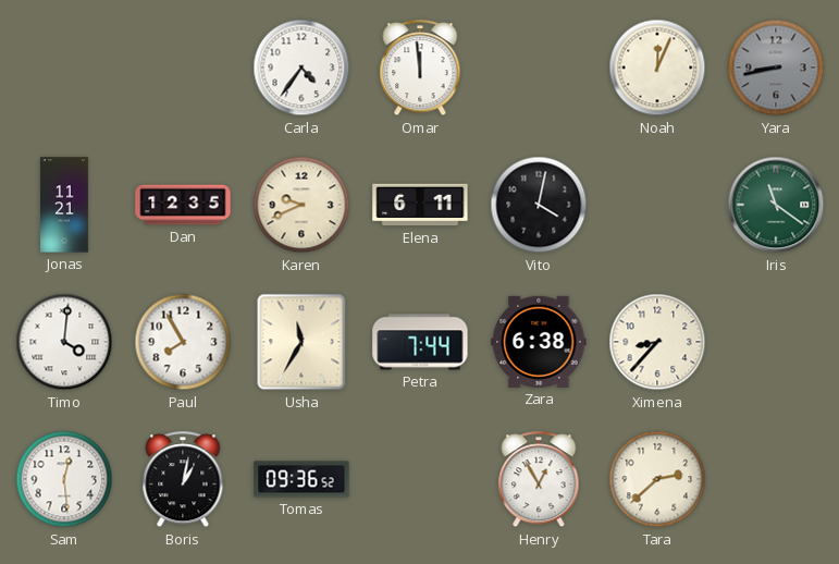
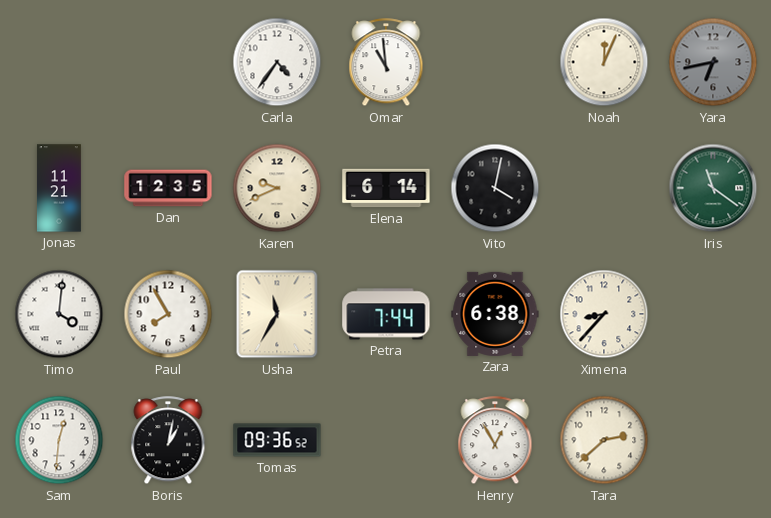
Omar: 11:59 -> 10:59
Yara: 8:43 -> 6:43
Elena: 6:11 -> 6:14
Sam: 12:29 -> 12:31
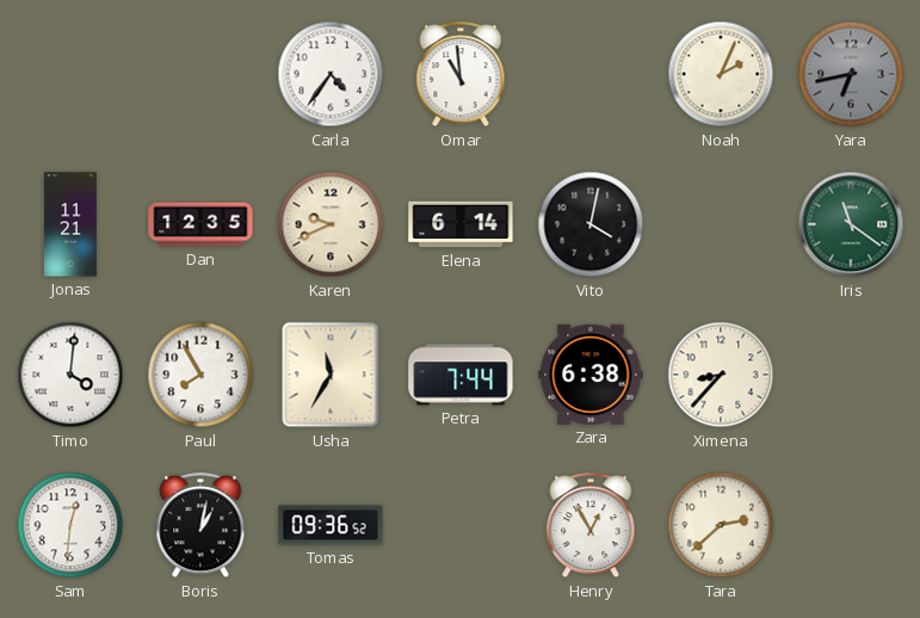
Noah: 12:04 -> 2:04
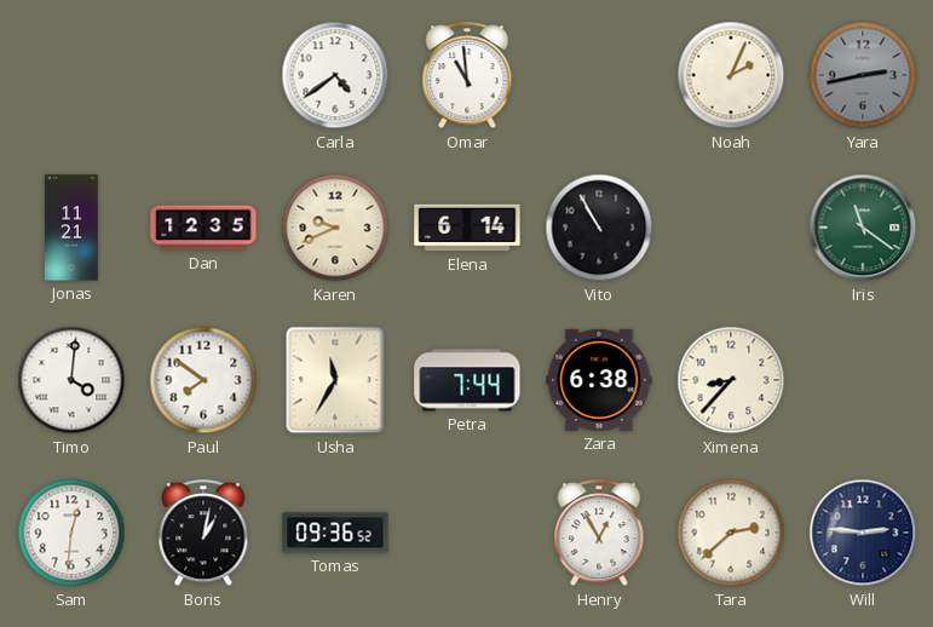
Carla: 4:36 -> 4:39
Yara: 6:43 -> 2:43
Vito: 4:02 -> 10:55
Paul: 7:55 -> 7:51
Will: none -> 2:46
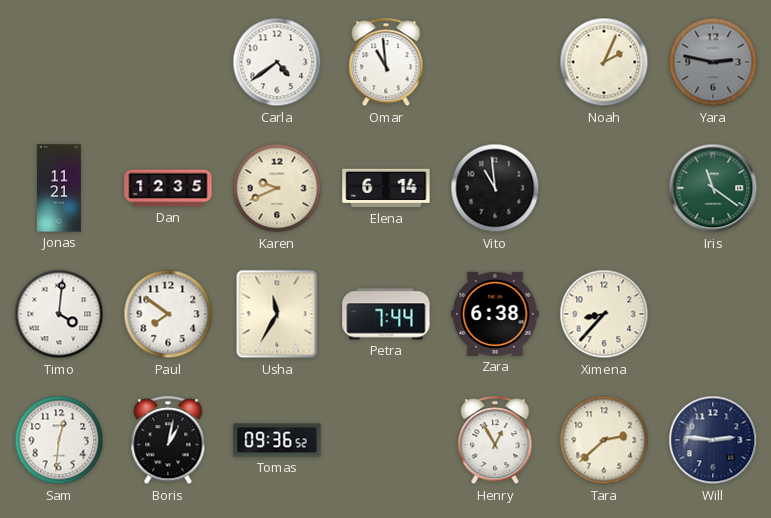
Yara: 2:43 -> 2:47
Vito: 10:55 -> 10:59
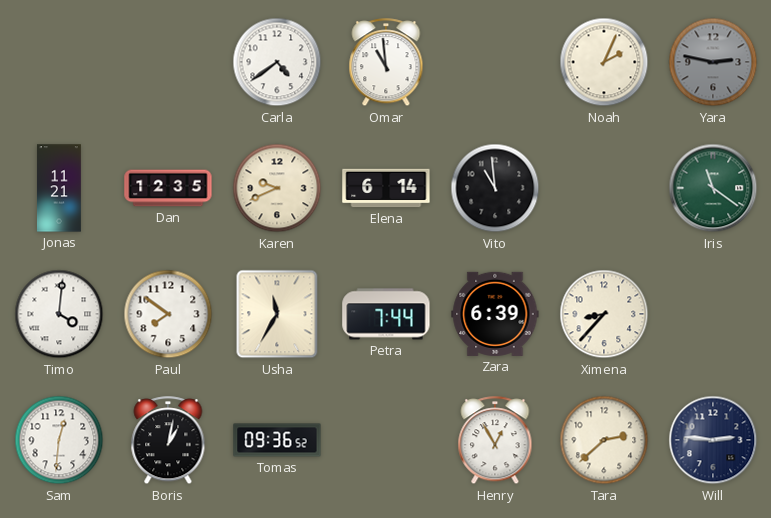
Zara: 6:38 -> 6:39
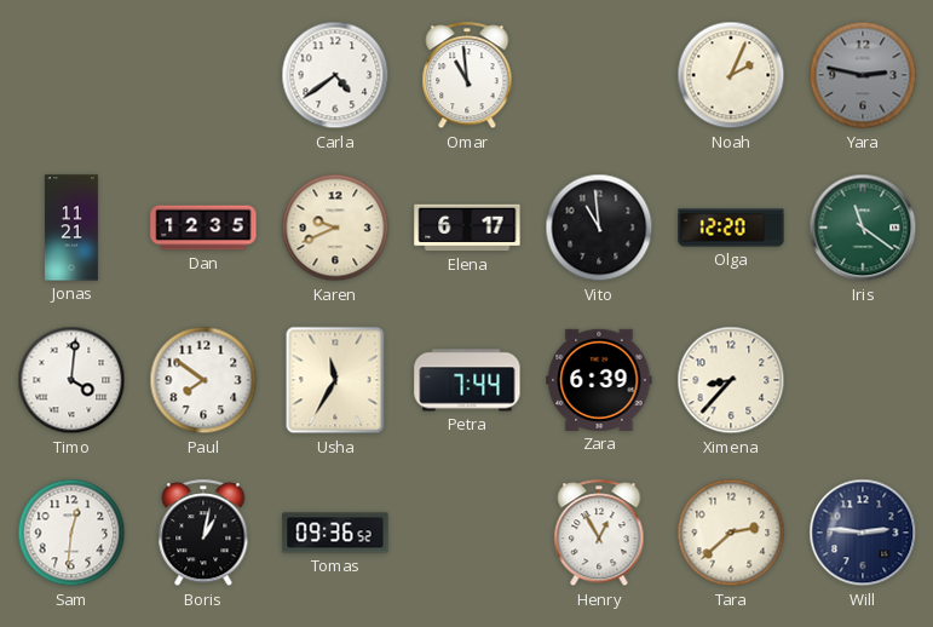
Elena: 6:14 -> 6:17
Olga: none -> 12:20
